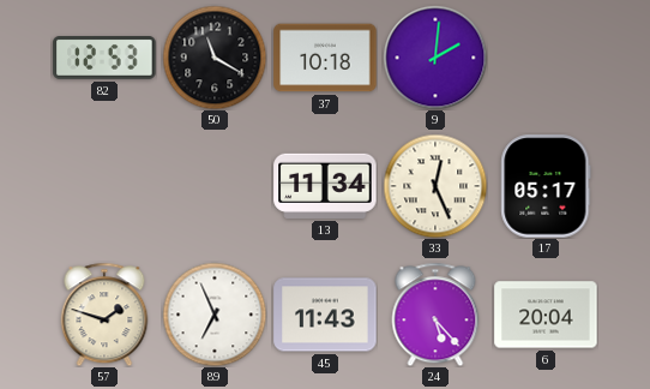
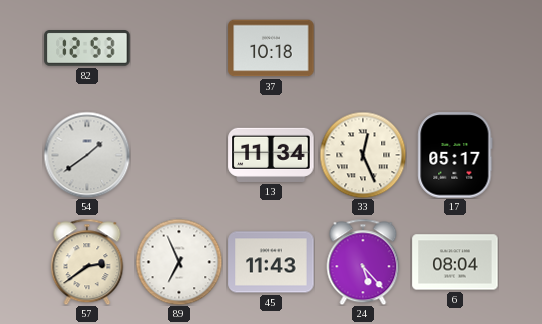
50: 11:20 -> none
9: 2:01 -> none
54: none -> 1:39
57: 1:48 -> 2:39
6: 20:04 -> 08:04
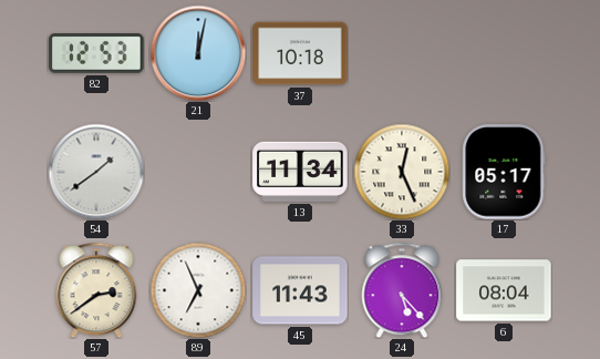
21: none -> 12:02
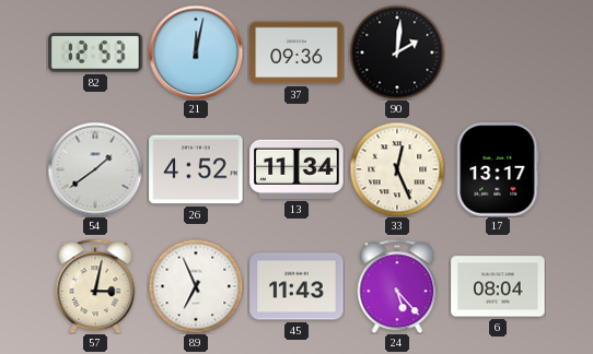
37: 10:18 -> 09:36
90: none -> 2:01
26: none -> 4:52
17: 05:17 -> 13:17
57: 2:39 -> 3:02
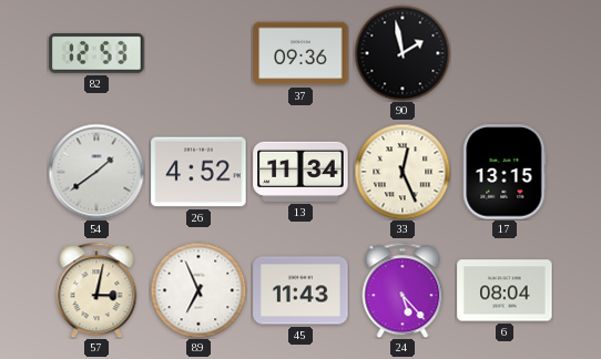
21: 12:02 -> none
90: 2:01 -> 1:58
17: 13:17 -> 13:15
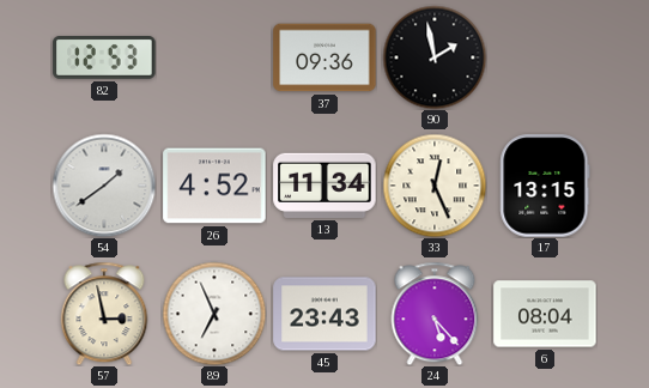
57: 3:02 -> 2:58
45: 11:43 -> 23:43
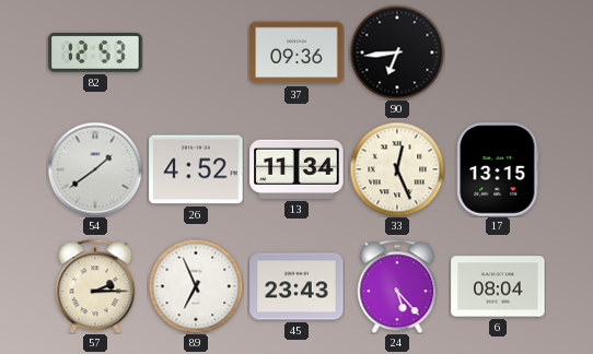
90: 1:58 -> 6:44
57: 2:58 -> 2:15
